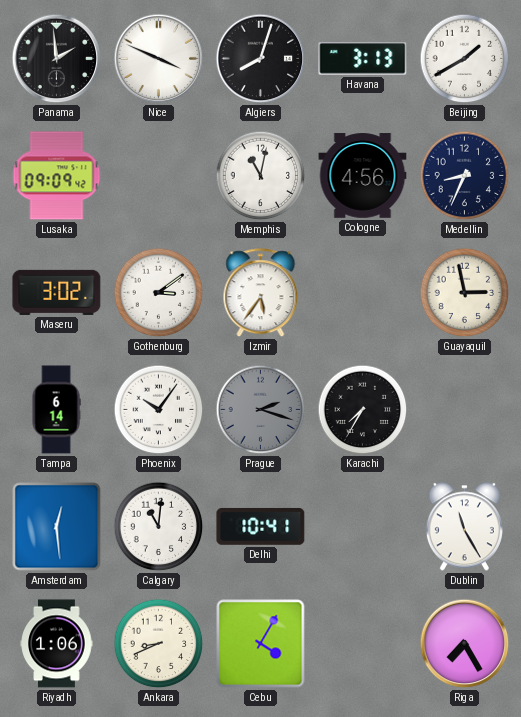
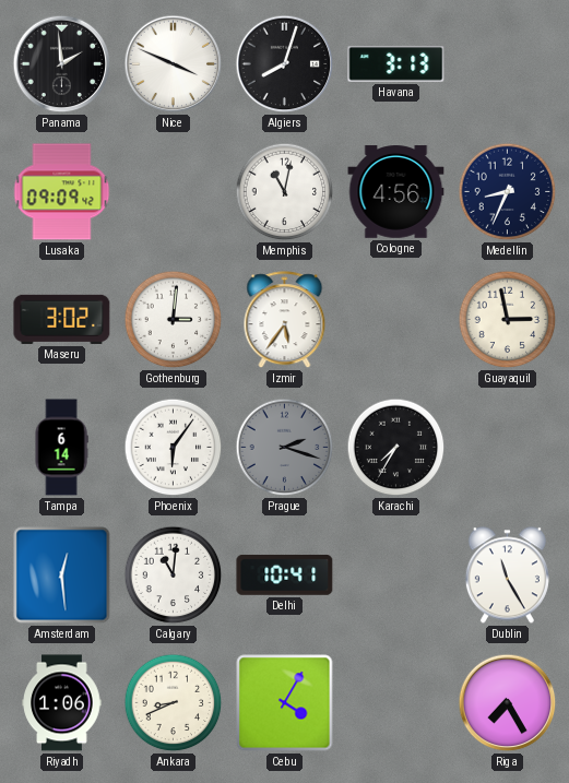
Beijing: 1:40 -> none
Gothenburg: 3:09 -> 3:01
Phoenix: 10:06 -> 6:06
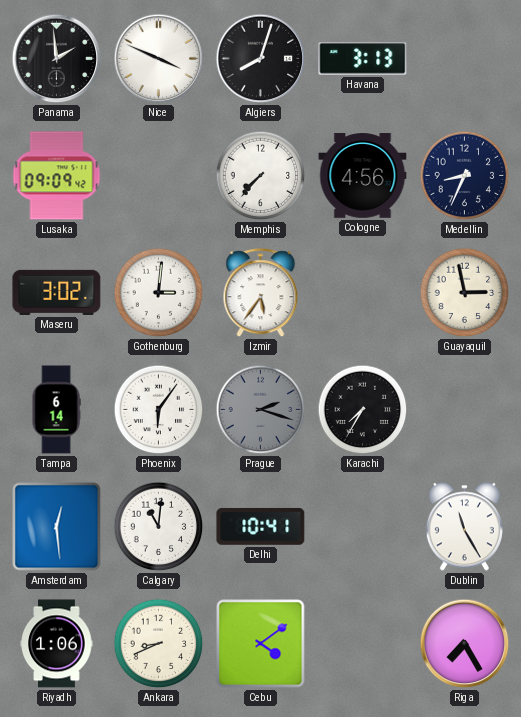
Memphis: 11:02 -> 7:37
Cebu: 4:05 -> 4:09
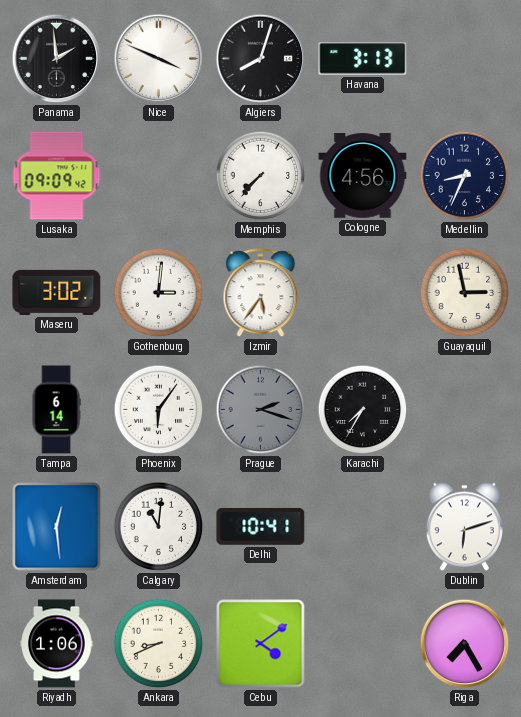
Dublin: 11:25 -> 6:12
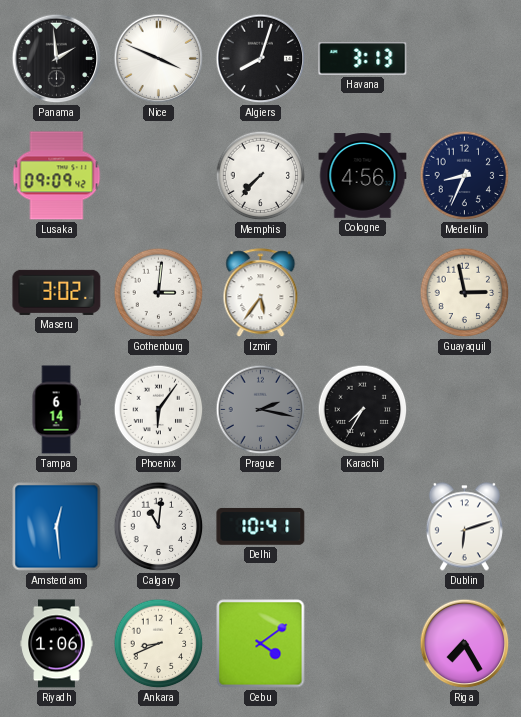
Prague: 2:18 -> 2:17
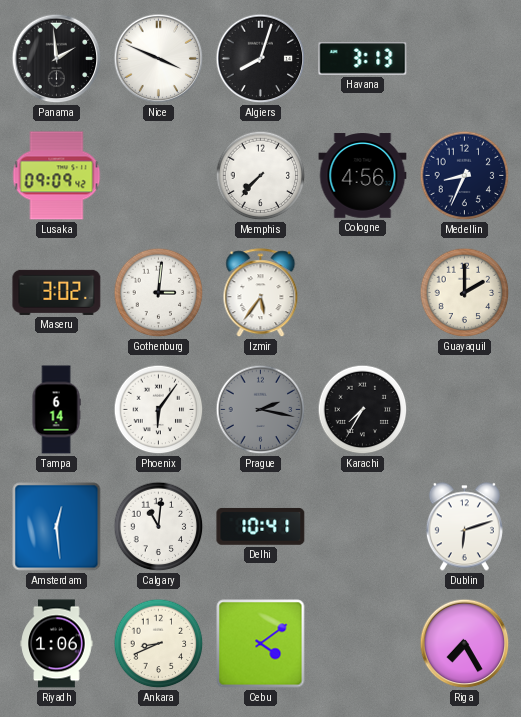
Guayaquil: 2:58 -> 2:00
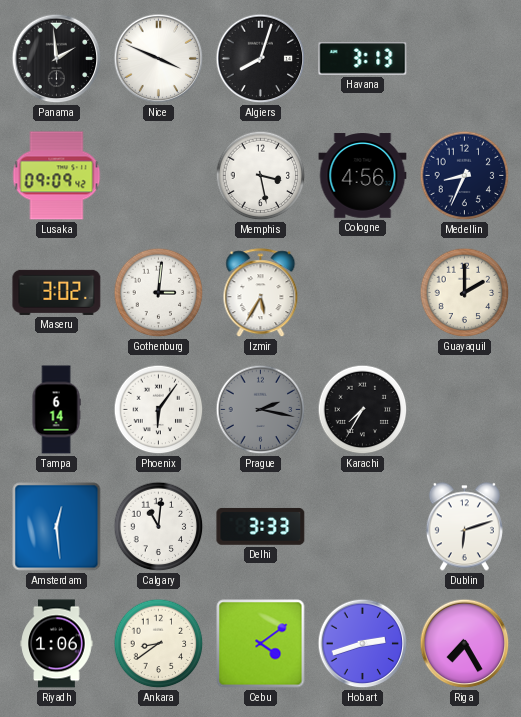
Memphis: 7:37 -> 3:28
Izmir: 5:36 -> 5:35
Delhi: 10:41 -> 3:33
Ankara: 8:41 -> 8:39
Hobart: none -> 2:42
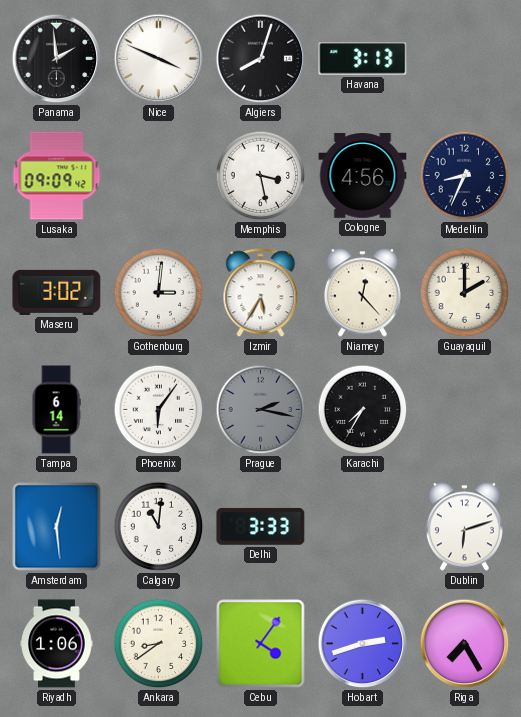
Niamey: none -> 12:23
Cebu: 4:09 -> 4:06
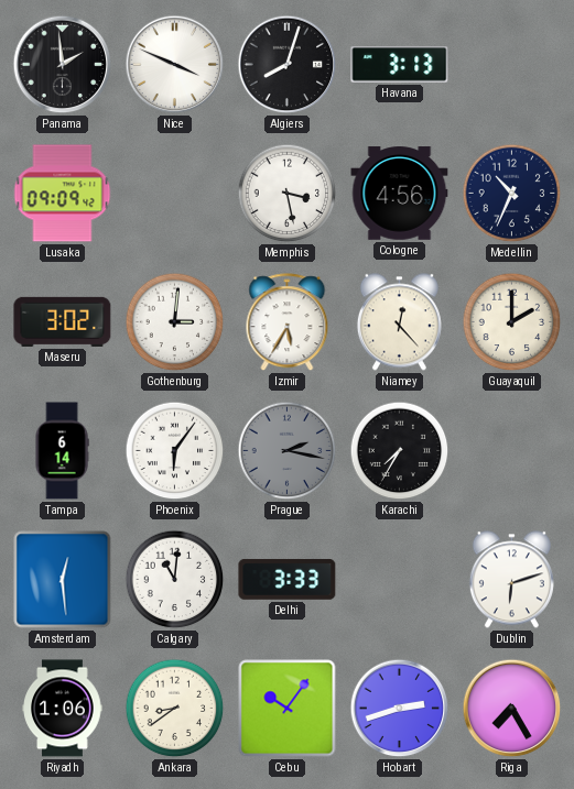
Medellin: 8:34 -> 10:34
Cebu: 4:06 -> 10:06
